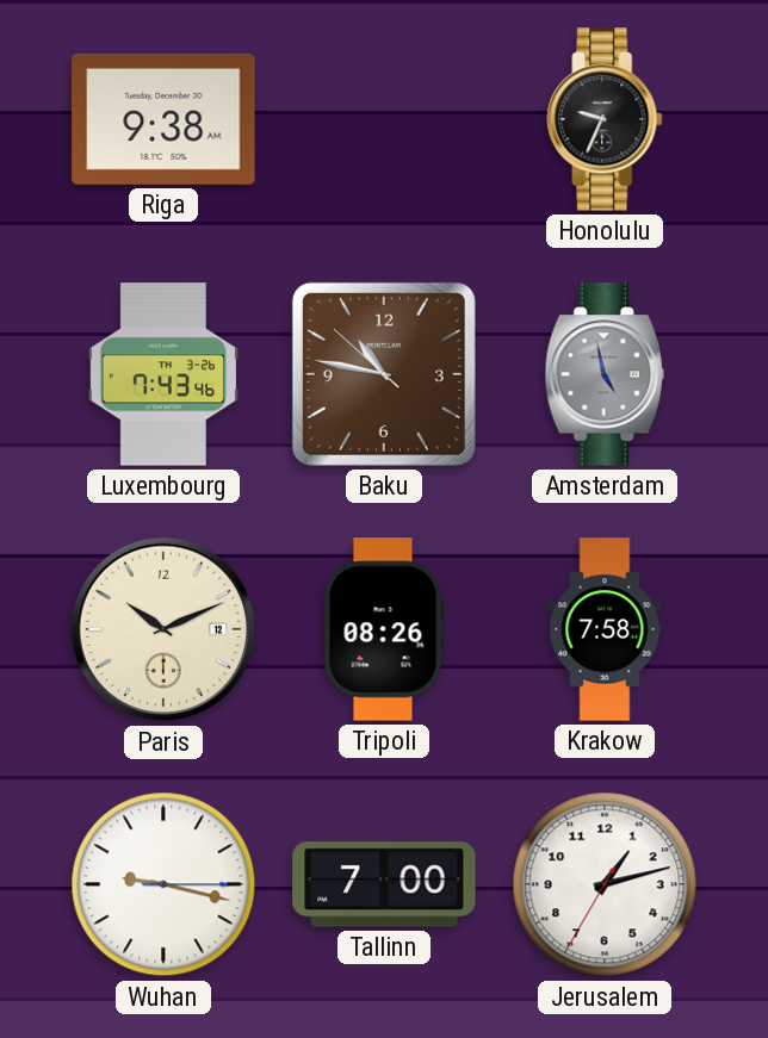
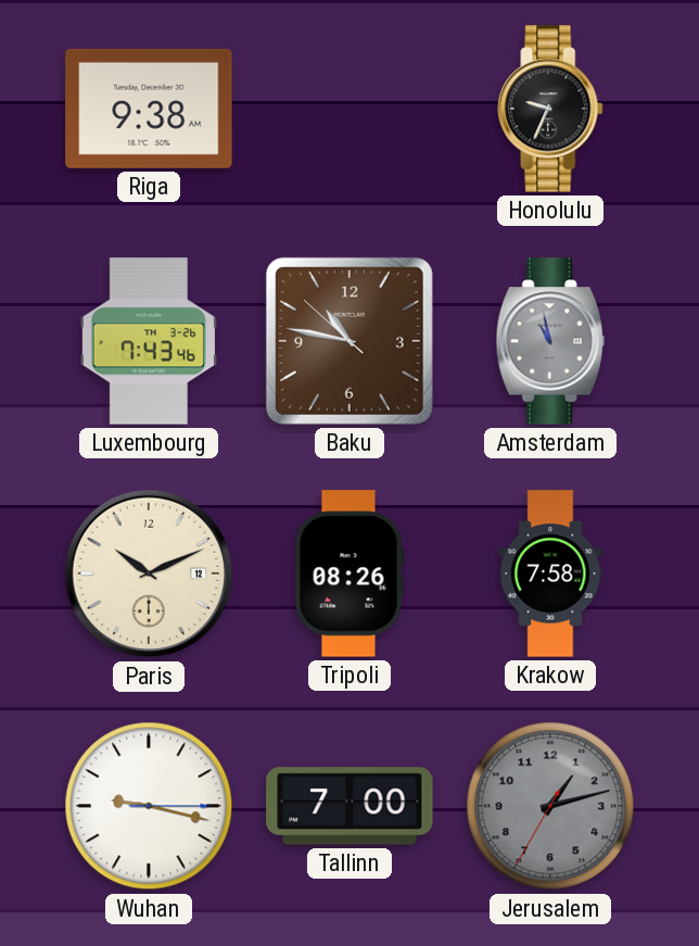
Amsterdam: 4:58 -> 10:58
Jerusalem dial: white -> grey
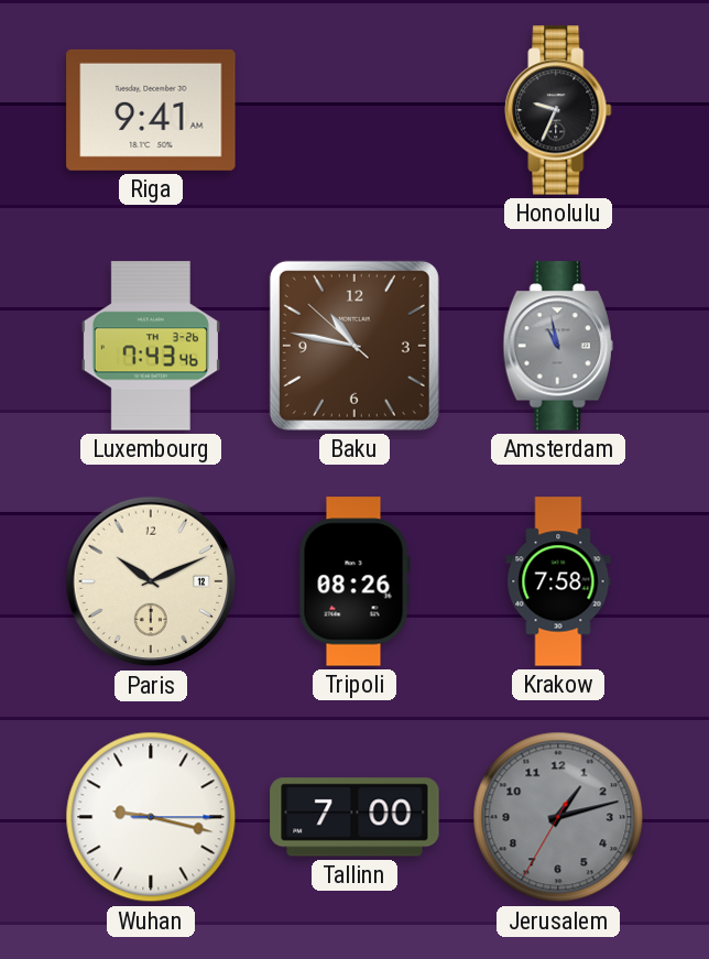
Riga: 9:38 -> 9:41
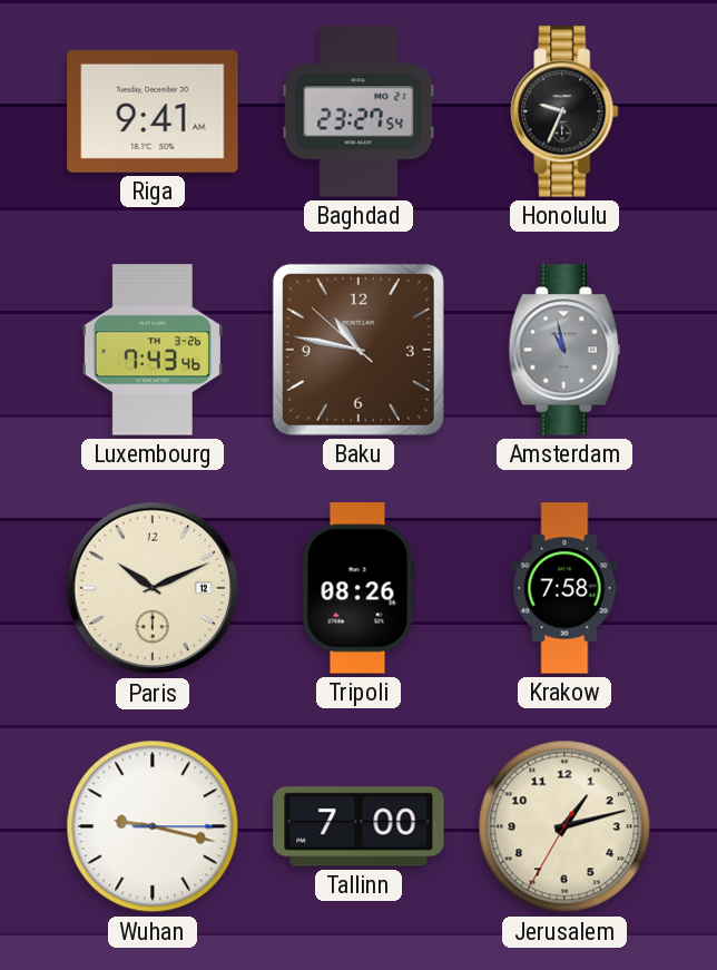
Baghdad: none -> 23:27
Jerusalem dial: grey -> cream
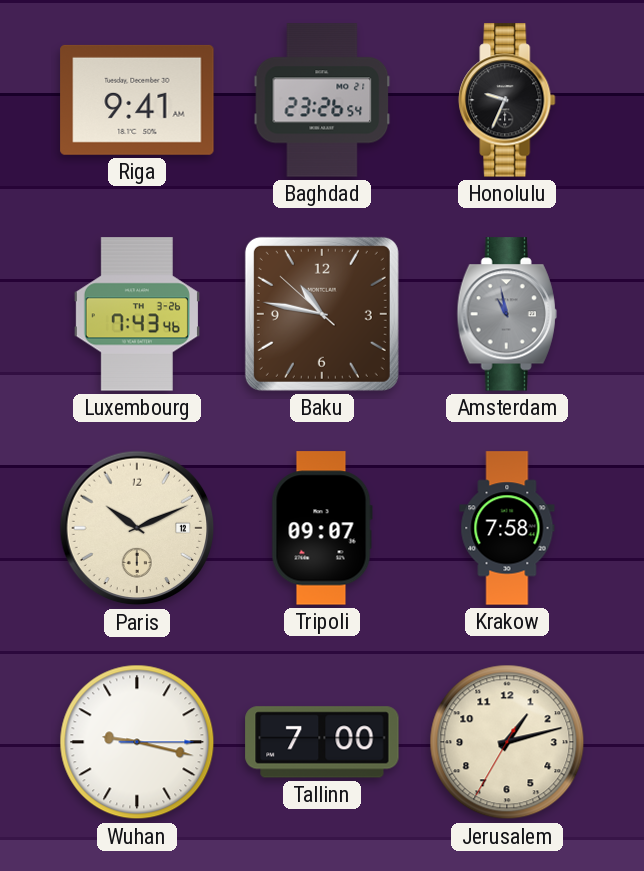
Baghdad: 23:27 -> 23:26
Tripoli: 08:26 -> 09:07
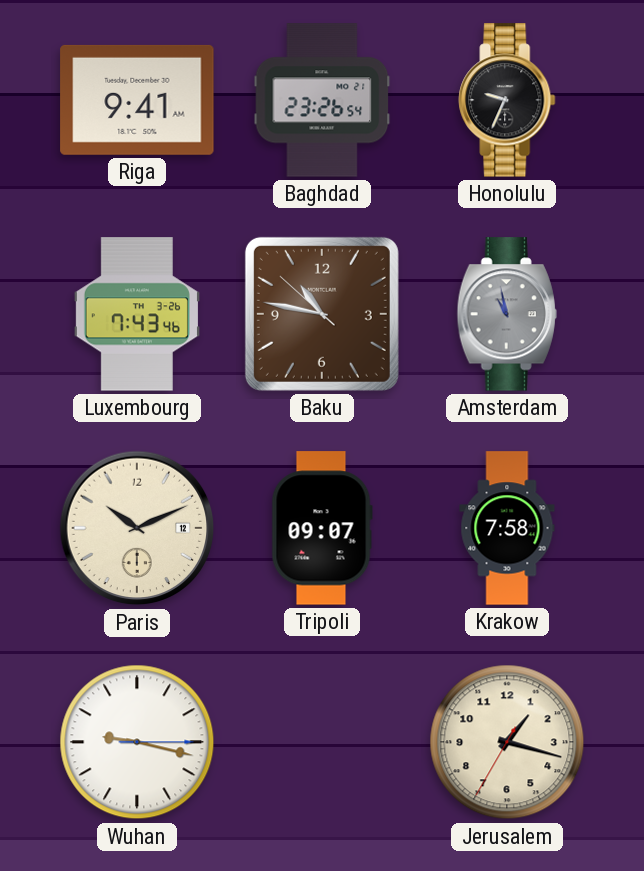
Tallinn: 7:00 -> none
Jerusalem: 1:12 -> 1:17
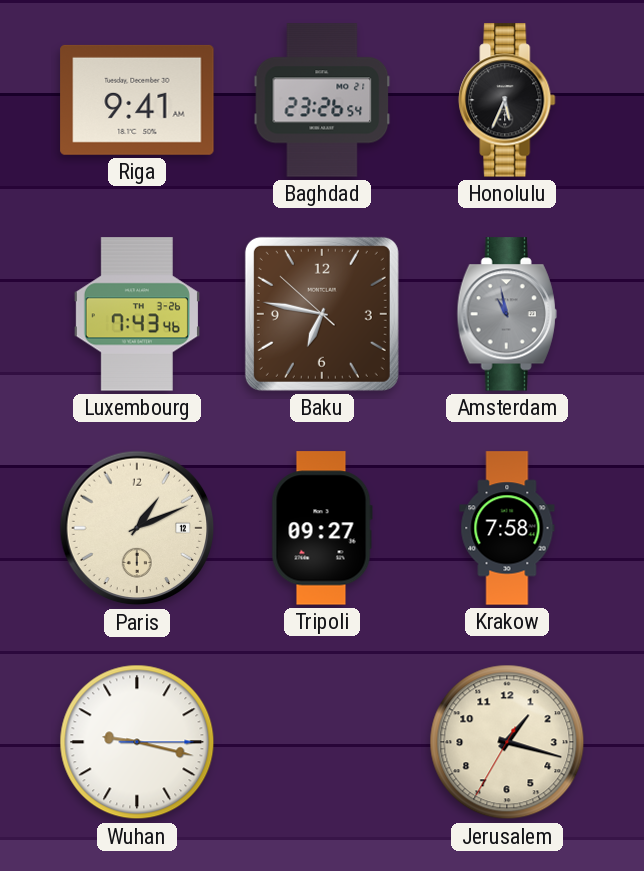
Honolulu: 9:34 -> 5:34
Baku: 10:46 -> 6:46
Paris: 10:11 -> 1:11
Tripoli: 09:07 -> 09:27
